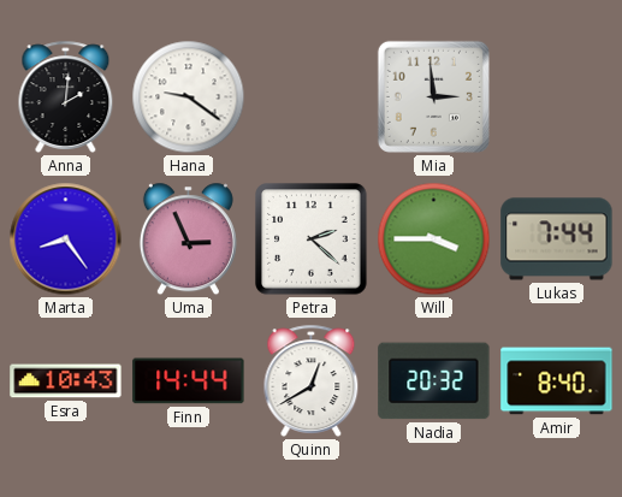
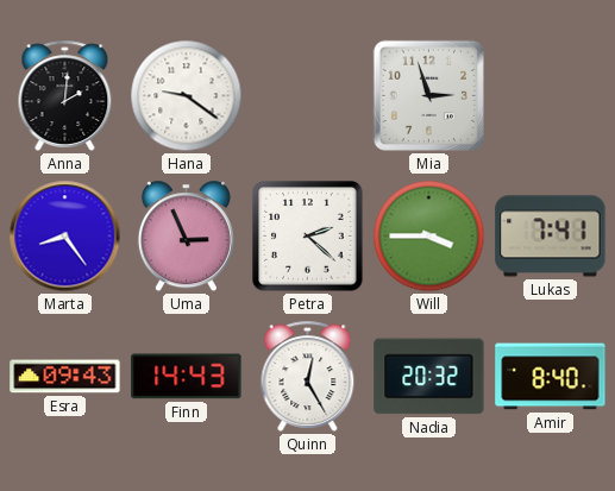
Mia: 2:59 -> 2:57
Lukas: 7:44 -> 7:41
Esra: 10:43 -> 09:43
Finn: 14:44 -> 14:43
Quinn: 12:40 -> 12:25
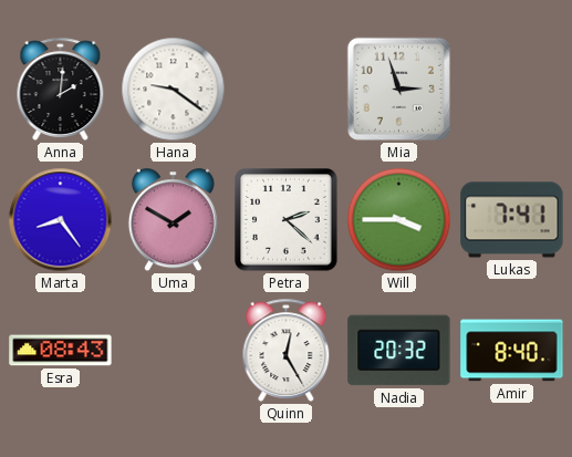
Uma: 2:56 -> 1:50
Esra: 09:43 -> 08:43
Finn: 14:43 -> none
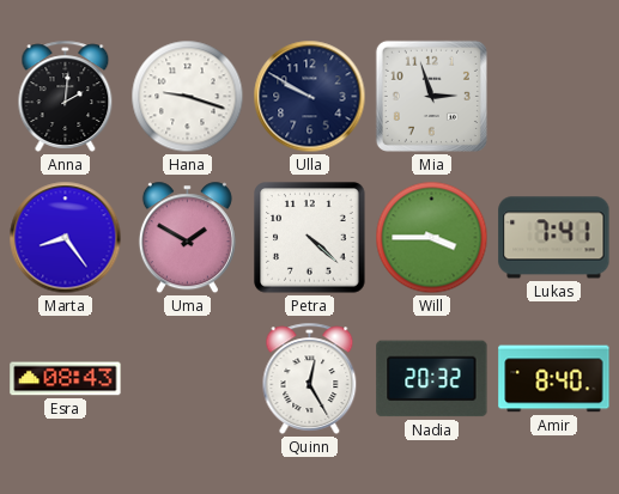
Hana: 9:21 -> 9:18
Ulla: none -> 9:50
Petra: 2:22 -> 4:22
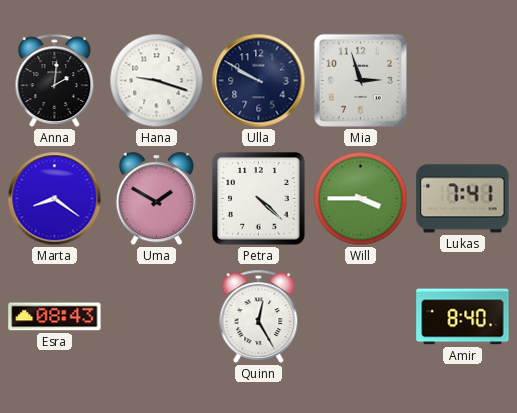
Marta: 8:24 -> 8:21
Nadia: 20:32 -> none
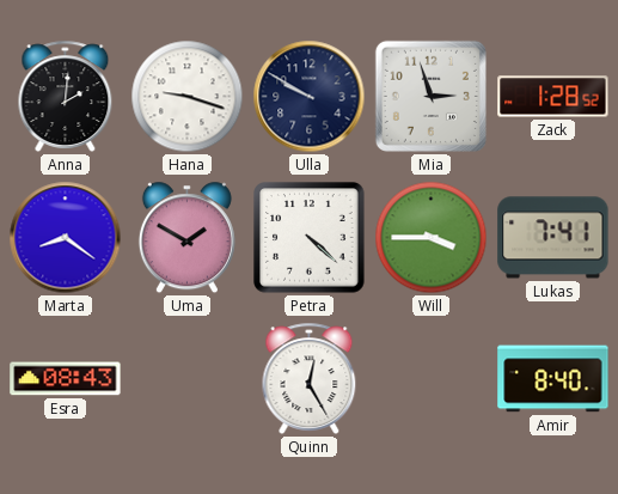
Zack: none -> 1:28
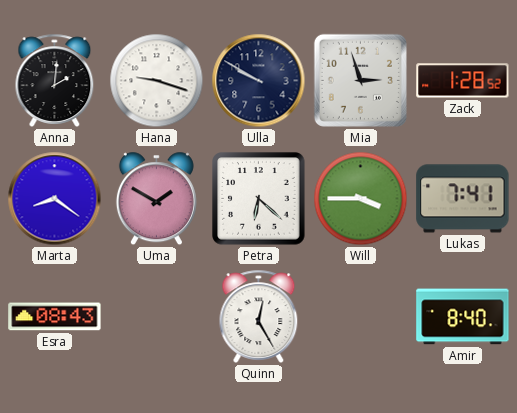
Petra: 4:22 -> 6:22
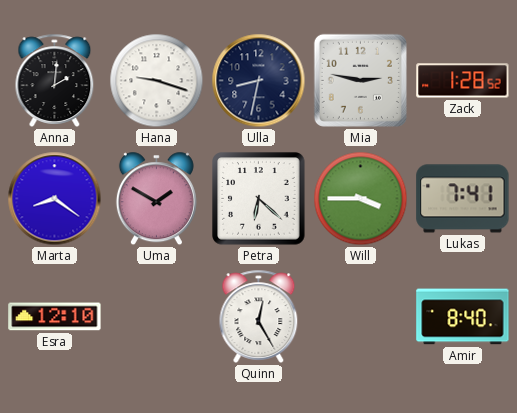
Ulla: 9:50 -> 8:32
Mia: 2:57 -> 2:47
Esra: 08:43 -> 12:10
